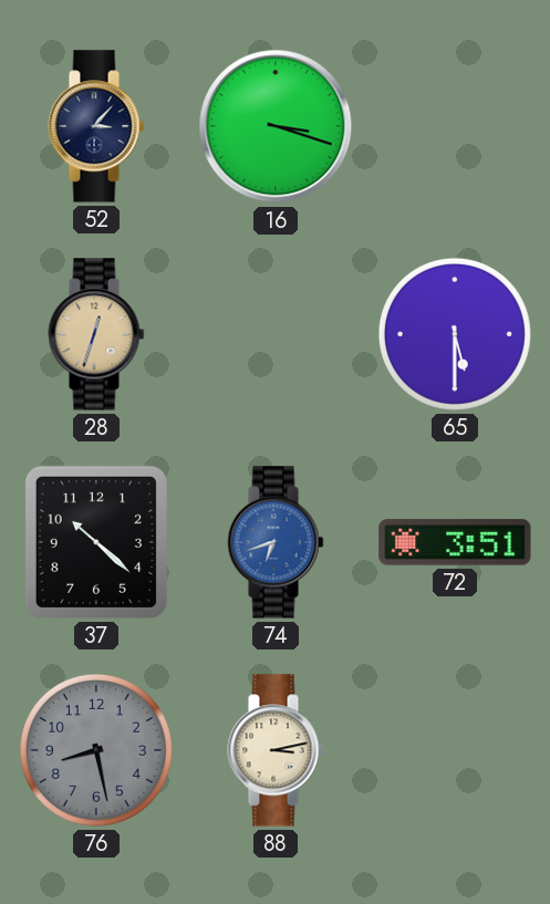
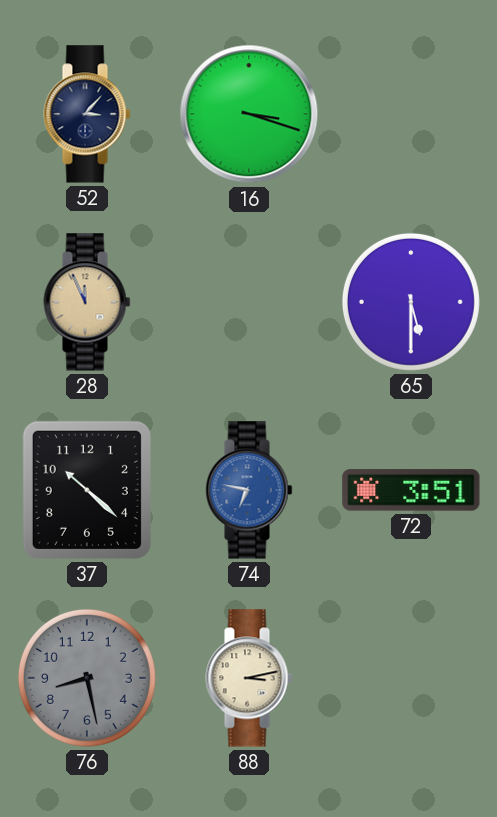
28: 12:33 -> 11:56
74: 6:42 -> 6:47
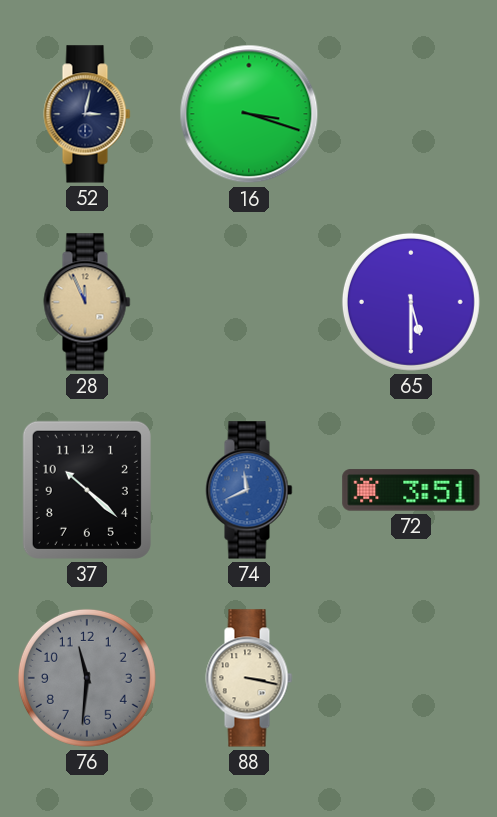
52: 3:07 -> 3:02
74: 6:47 -> 11:41
76: 8:28 -> 11:31
88: 3:13 -> 3:17
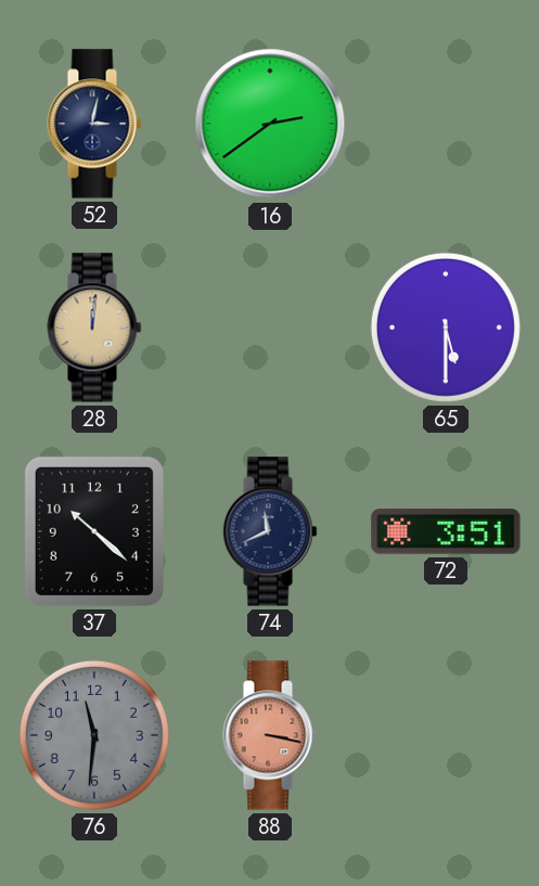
16: 3:18 -> 2:39
28: 11:56 -> 12:01
74 dial: blue -> navy
88 dial: cream -> salmon
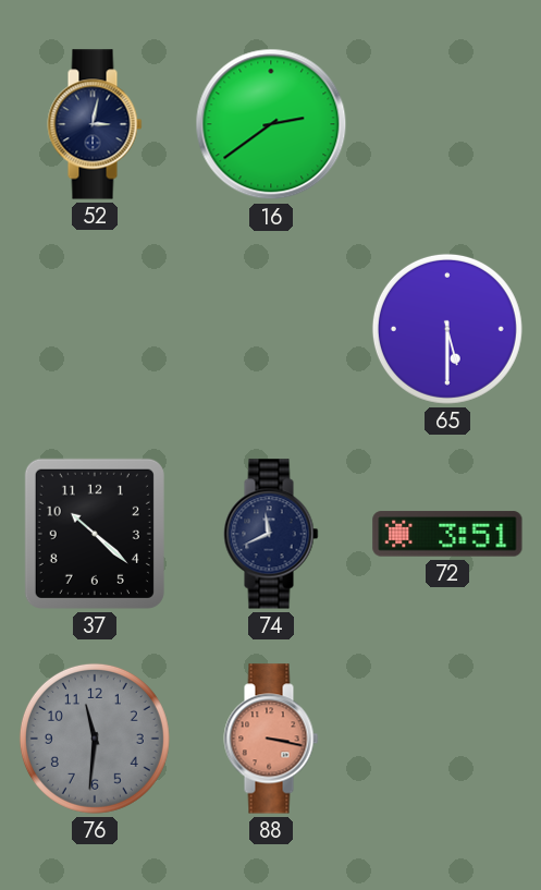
28: 12:01 -> none
